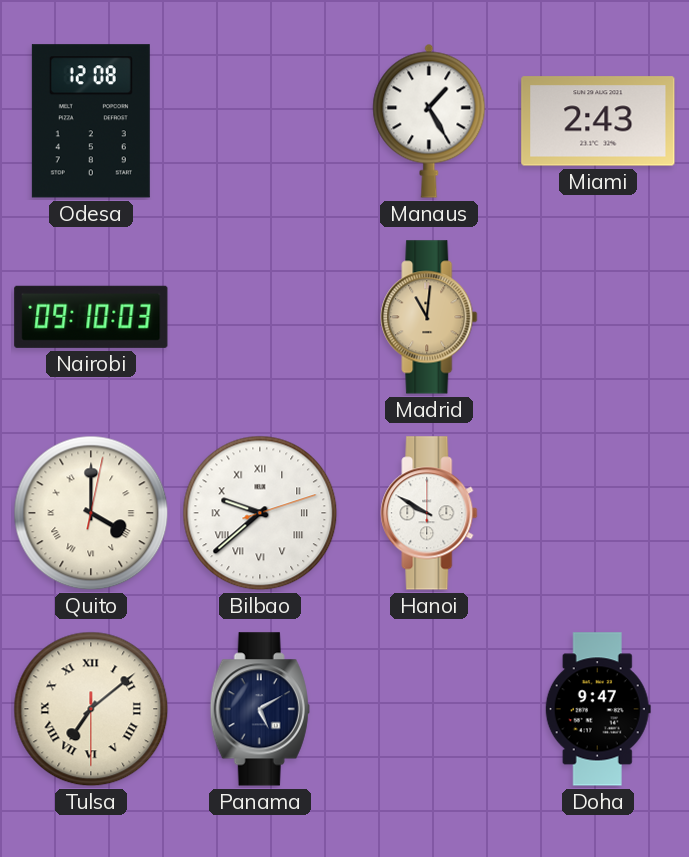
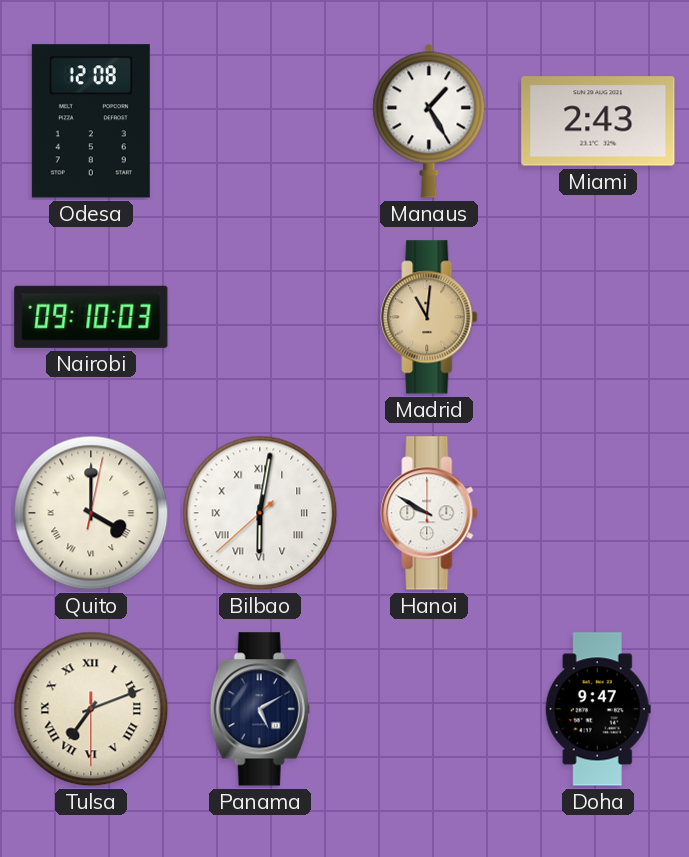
Bilbao: 9:38 -> 6:01
Tulsa: 7:08 -> 7:11
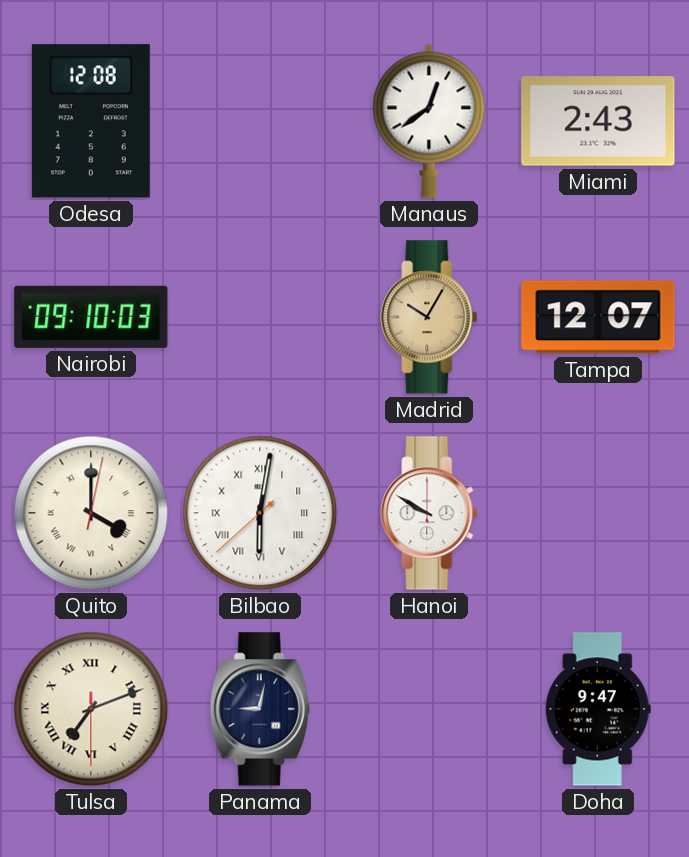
Manaus: 1:25 -> 12:39
Madrid: 11:01 -> 10:05
Tampa: none -> 12:07
Panama: 5:10 -> 9:02
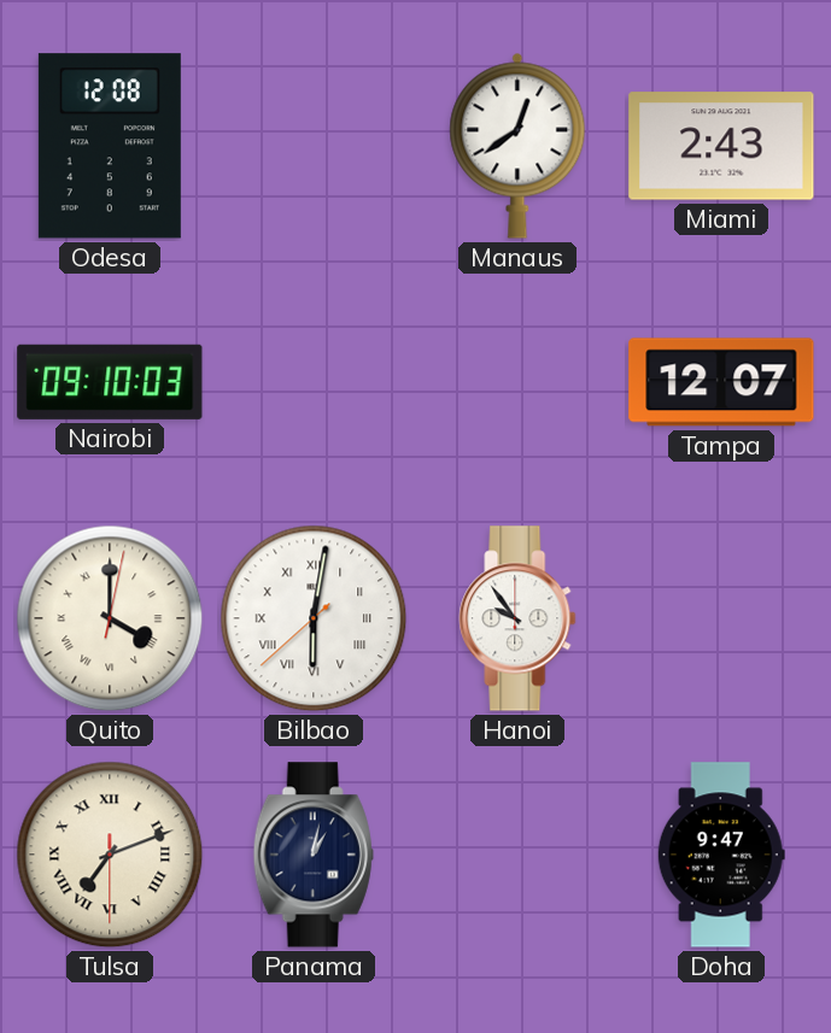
Madrid: 10:05 -> none
Hanoi: 9:50 -> 9:54
Panama: 9:02 -> 1:02
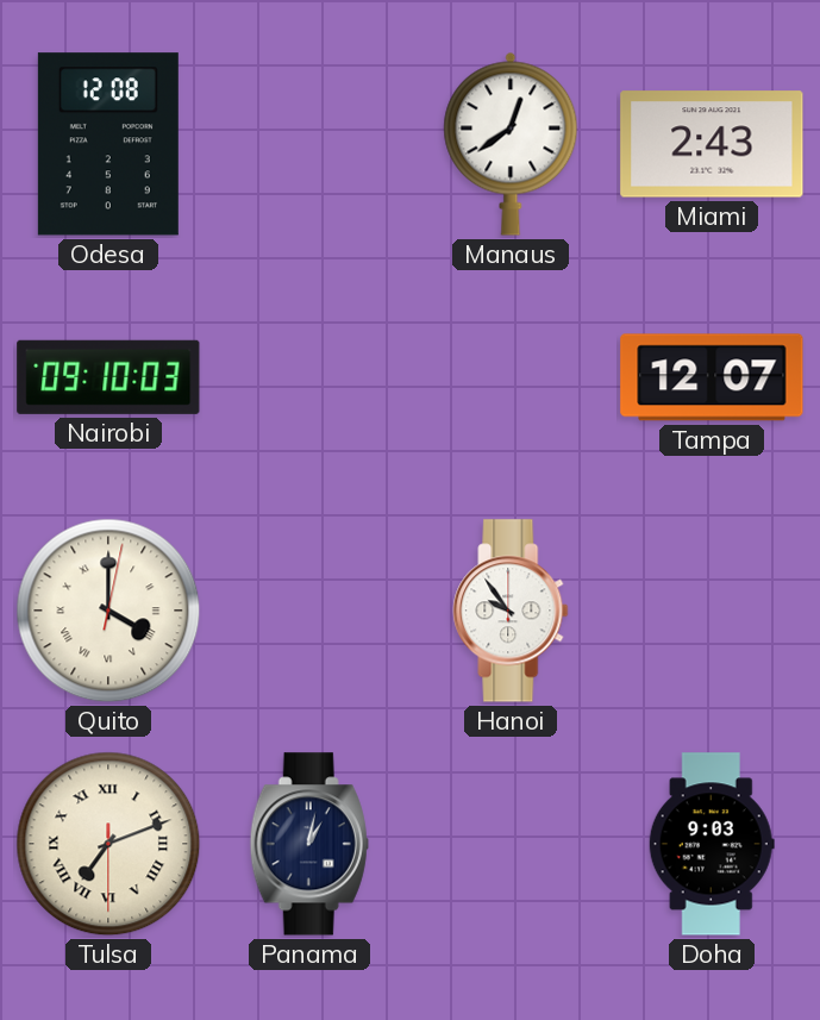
Bilbao: 6:01 -> none
Doha: 9:47 -> 9:03
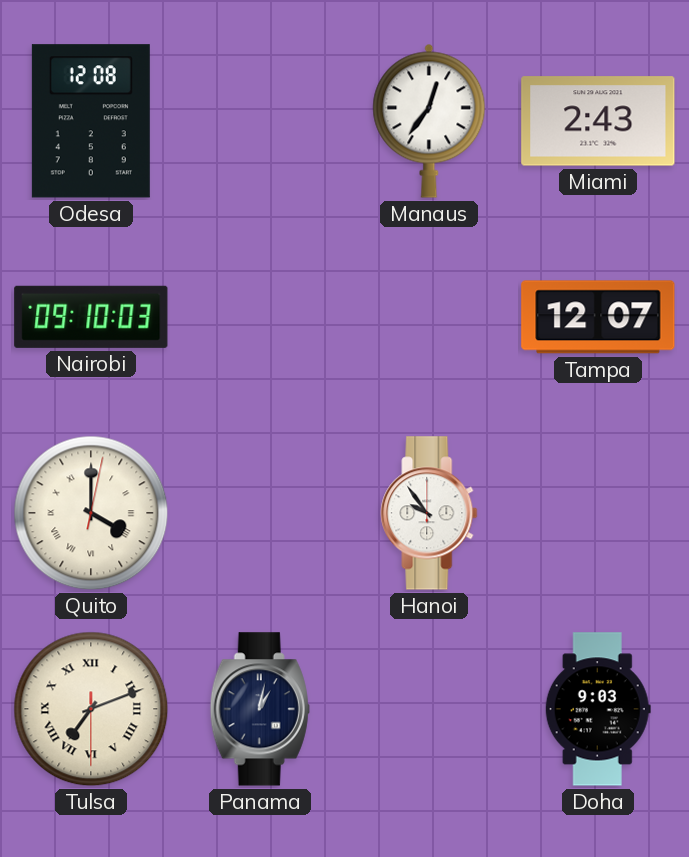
Manaus: 12:39 -> 12:36
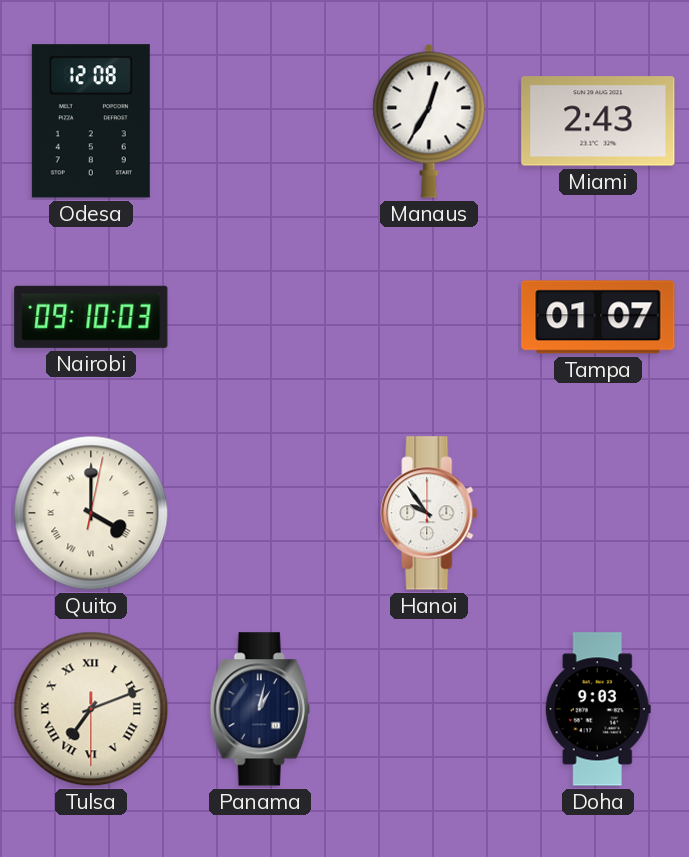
Manaus: 12:36 -> 12:35
Tampa: 12:07 -> 01:07
